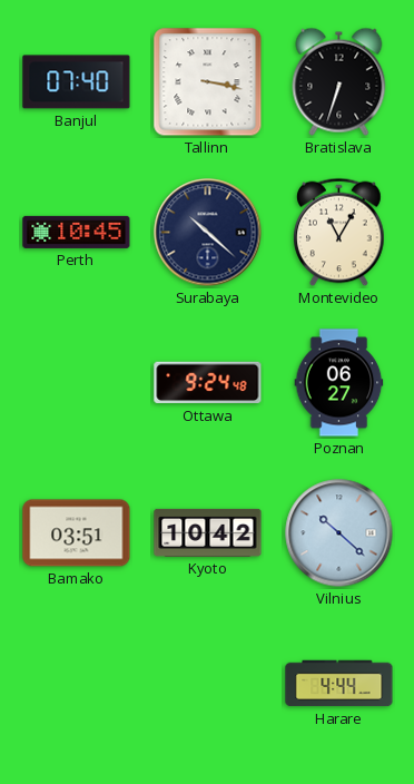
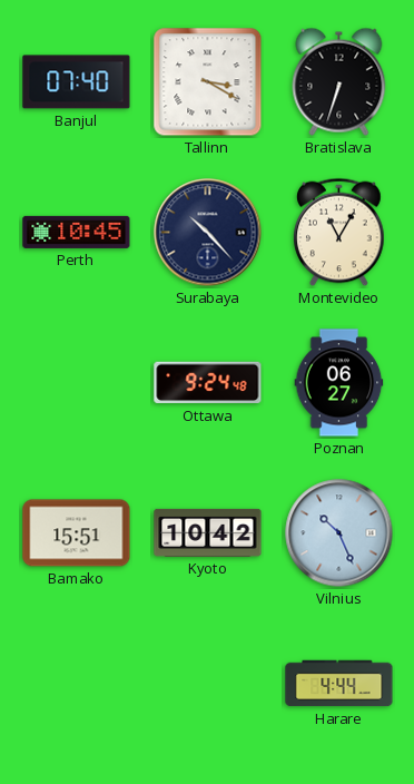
Tallinn: 3:17 -> 3:20
Surabaya: 10:22 -> 10:23
Bamako: 03:51 -> 15:51
Vilnius: 10:22 -> 10:26
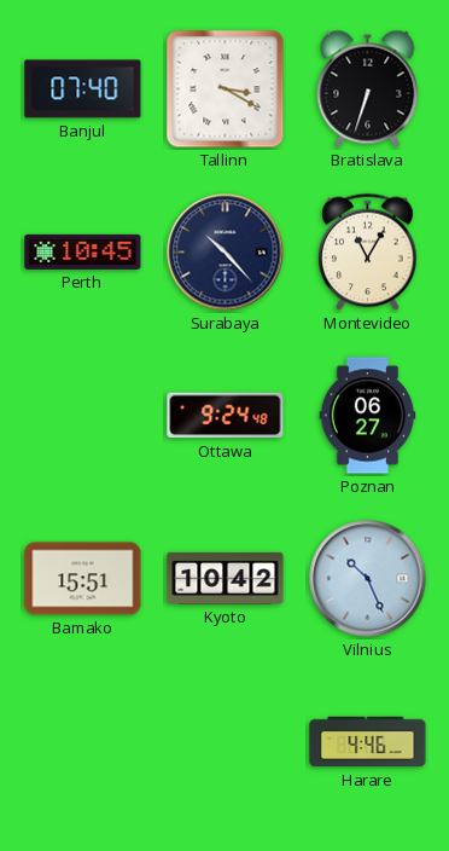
Harare: 4:44 -> 4:46
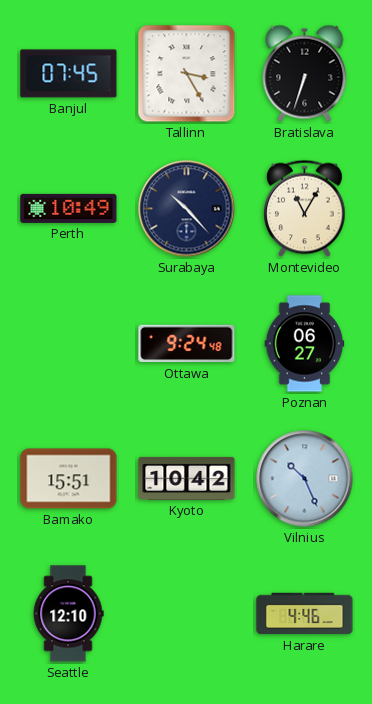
Banjul: 07:40 -> 07:45
Tallinn: 3:20 -> 3:25
Perth: 10:45 -> 10:49
Seattle: none -> 12:10
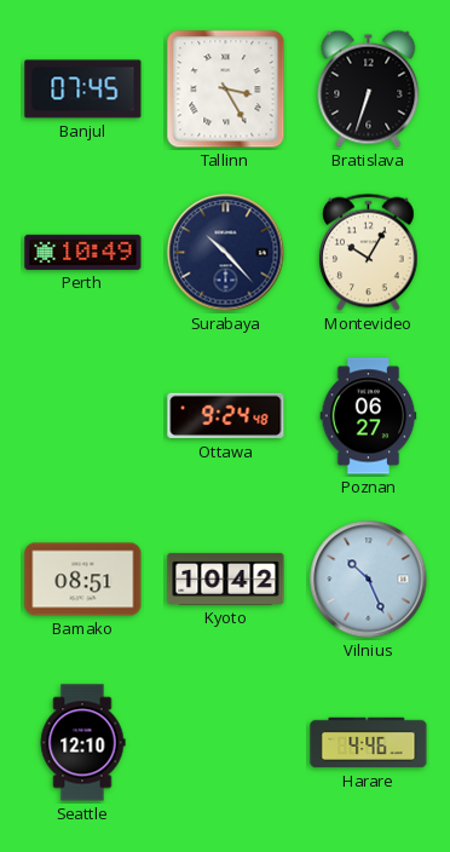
Montevideo: 11:05 -> 10:05
Bamako: 15:51 -> 08:51
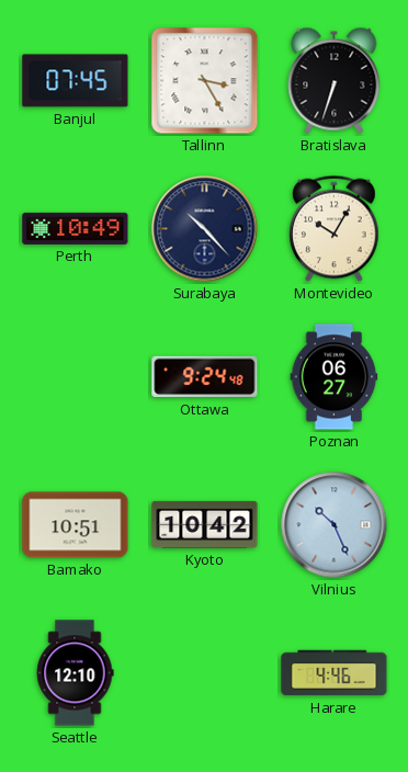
Bamako: 08:51 -> 10:51
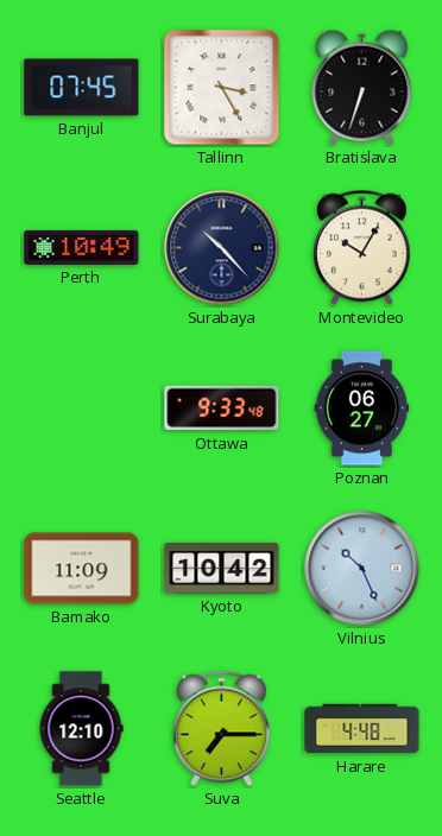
Ottawa: 9:24 -> 9:33
Bamako: 10:51 -> 11:09
Suva: none -> 7:15
Harare: 4:46 -> 4:48
